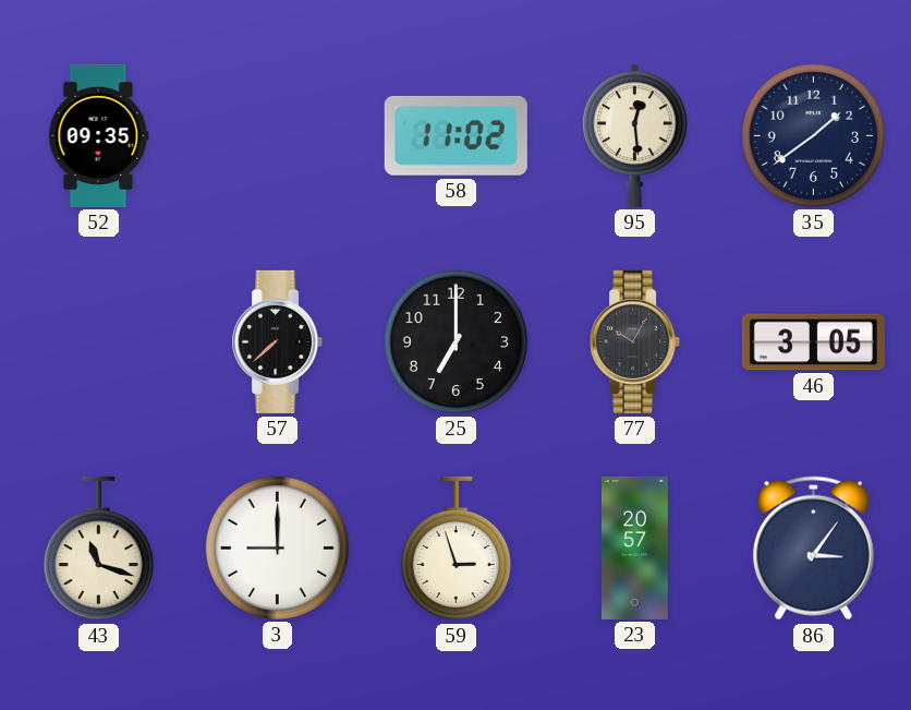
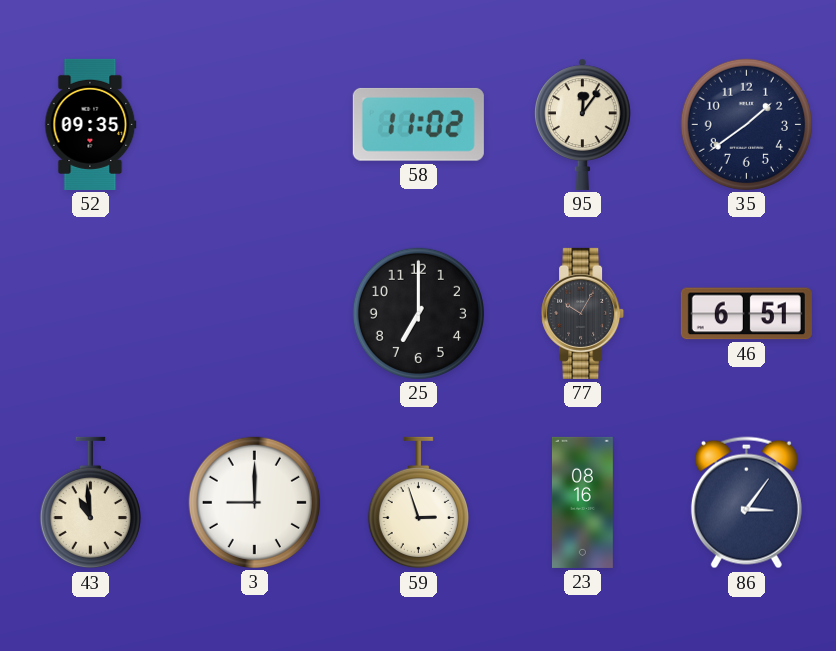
95: 12:29 -> 12:06
57: 7:38 -> none
46: 3:05 -> 6:51
43: 11:18 -> 10:59
23: 20:57 -> 08:16
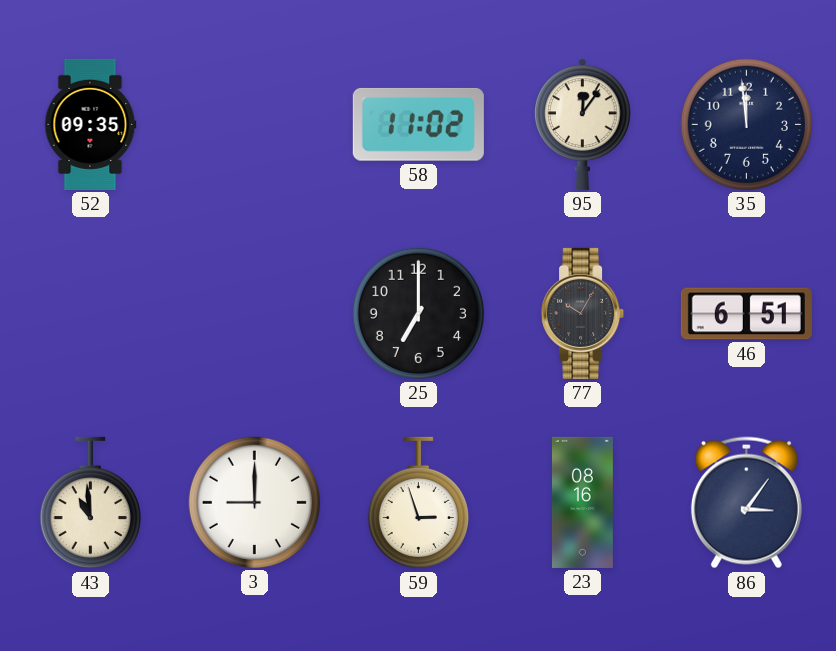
35: 1:39 -> 11:59
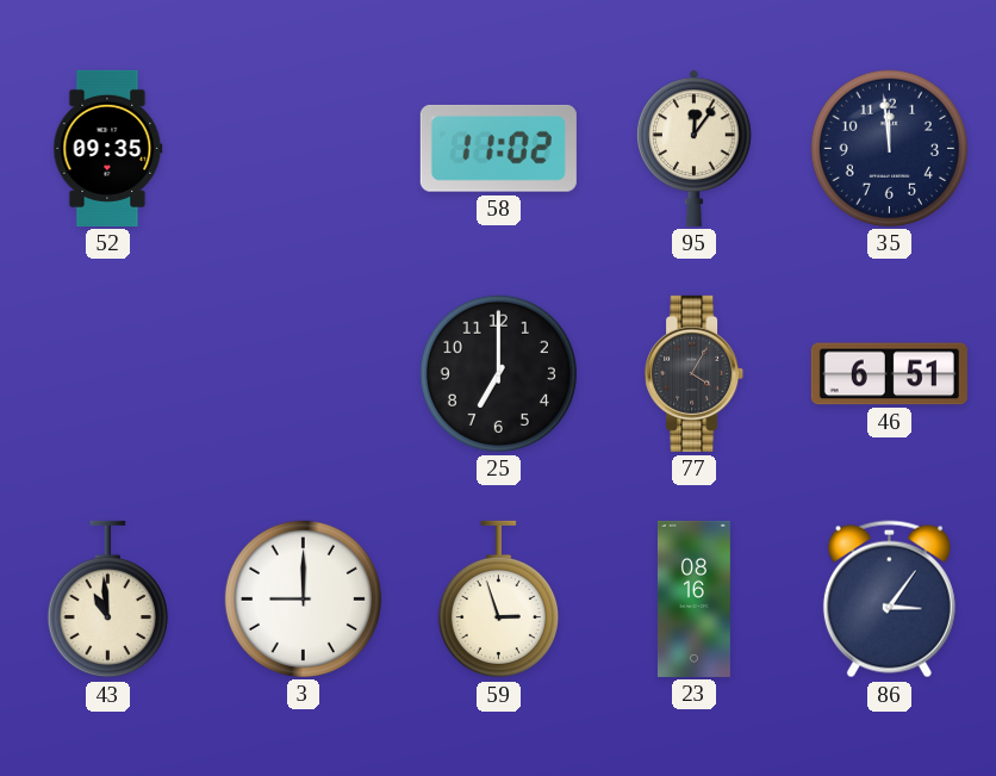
77: 10:05 -> 4:05
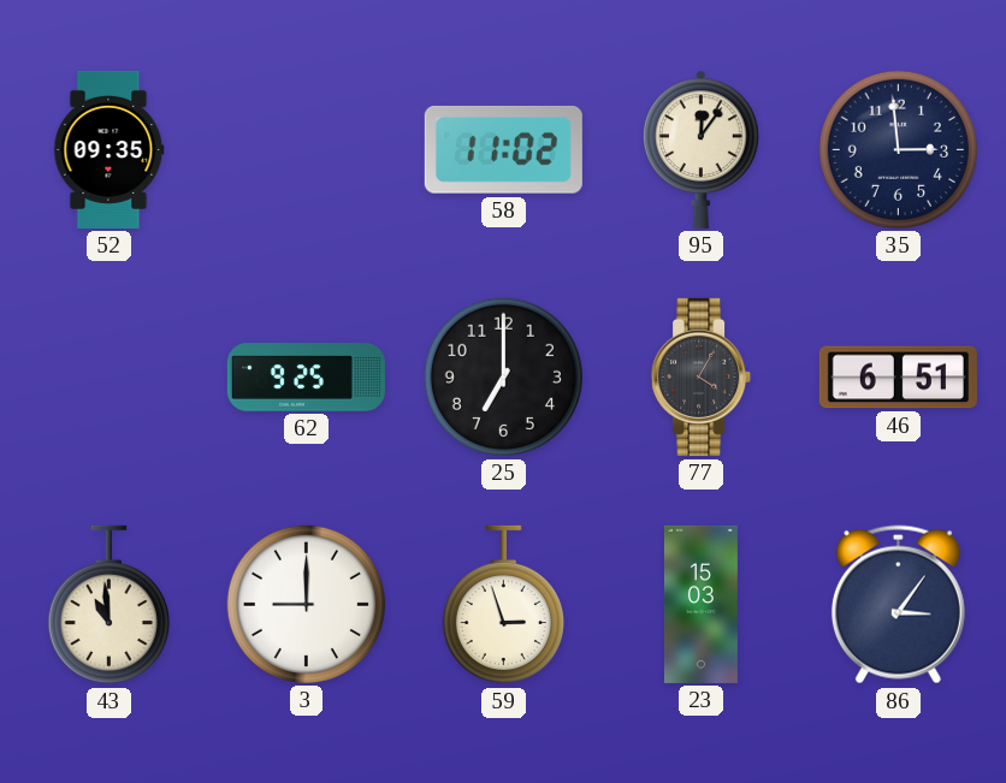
35: 11:59 -> 2:59
62: none -> 9:25
23: 08:16 -> 15:03
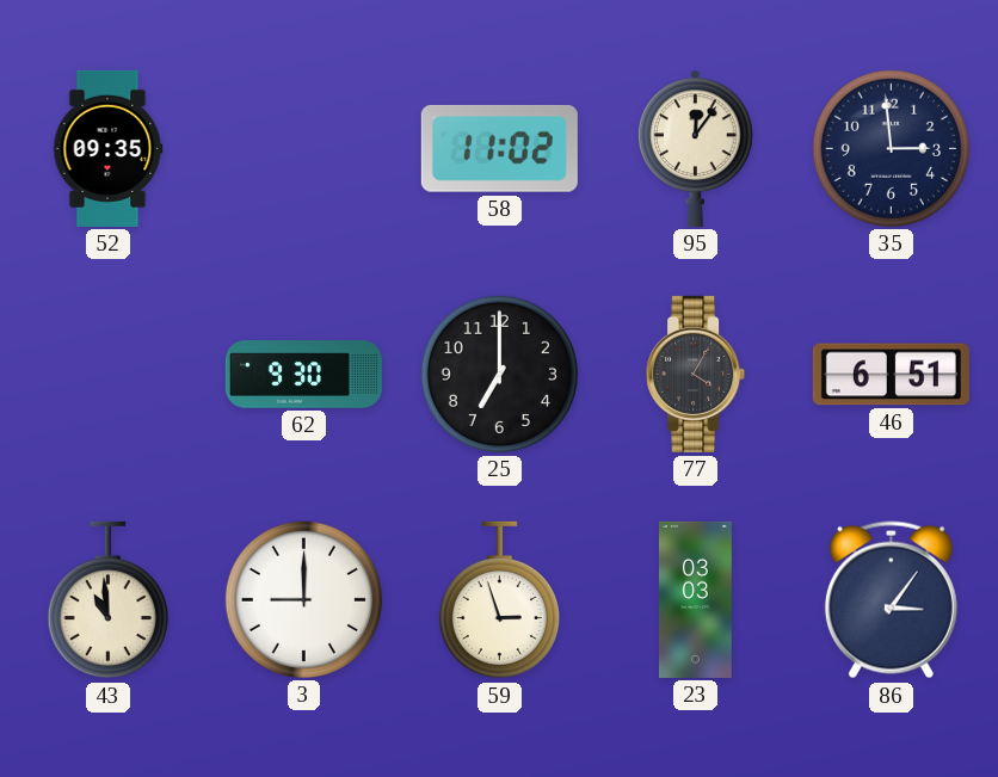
62: 9:25 -> 9:30
23: 15:03 -> 03:03
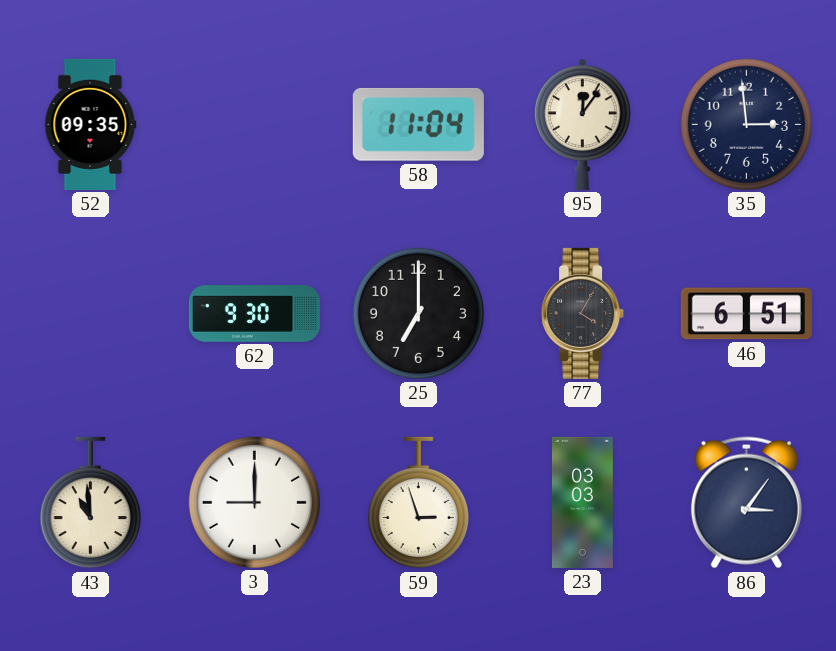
58: 11:02 -> 11:04
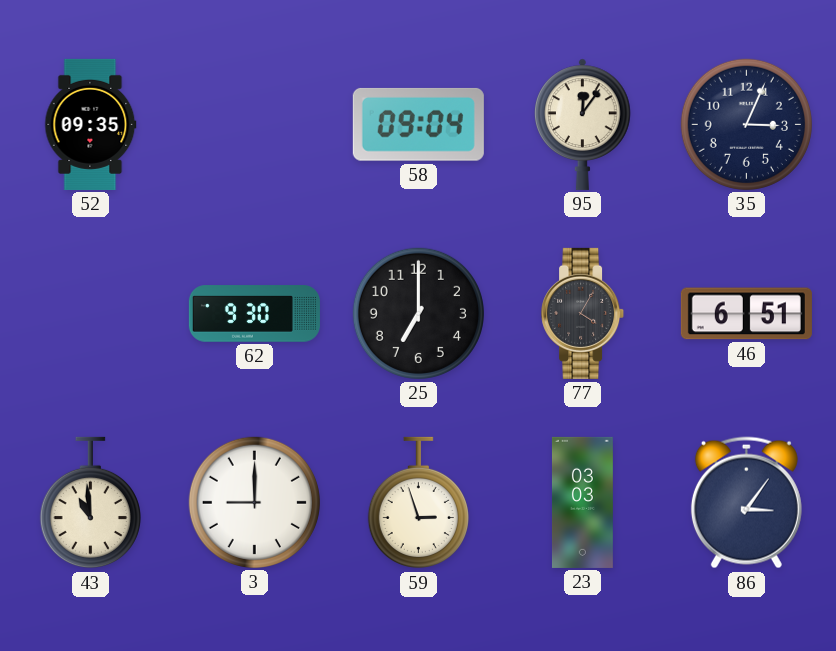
58: 11:04 -> 09:04
35: 2:59 -> 3:04
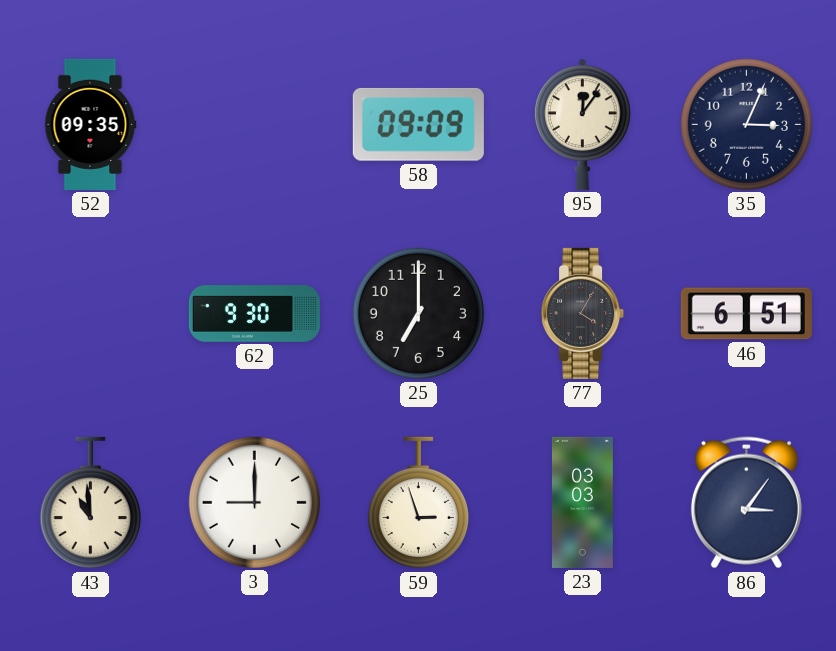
58: 09:04 -> 09:09
